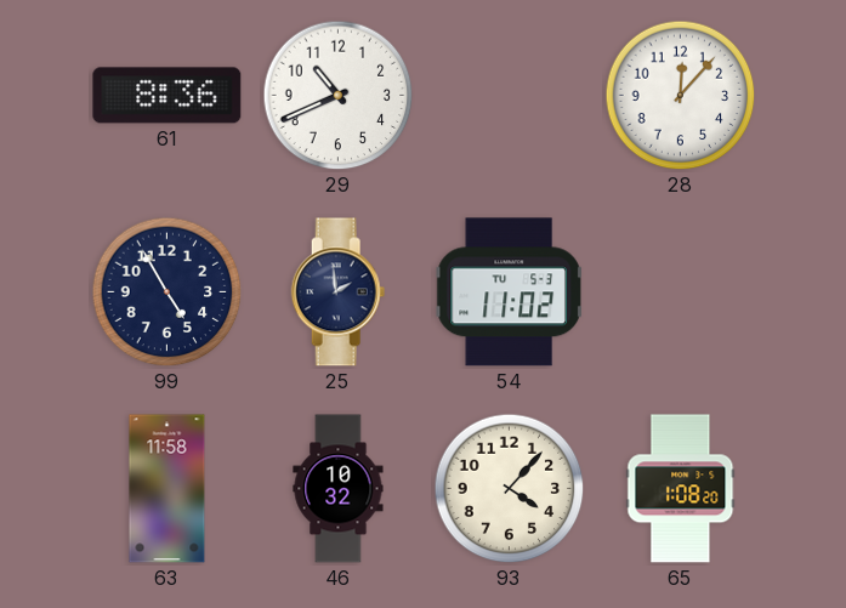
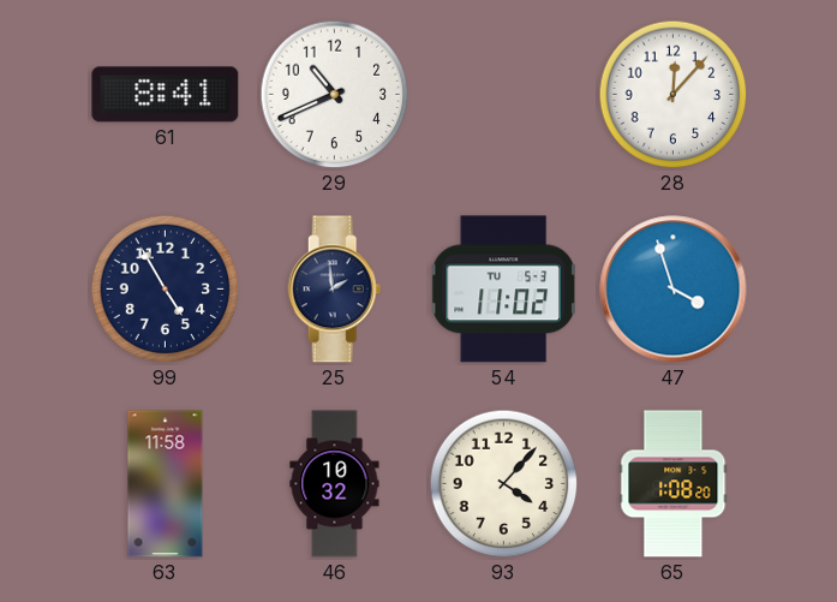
61: 8:36 -> 8:41
47: none -> 3:57
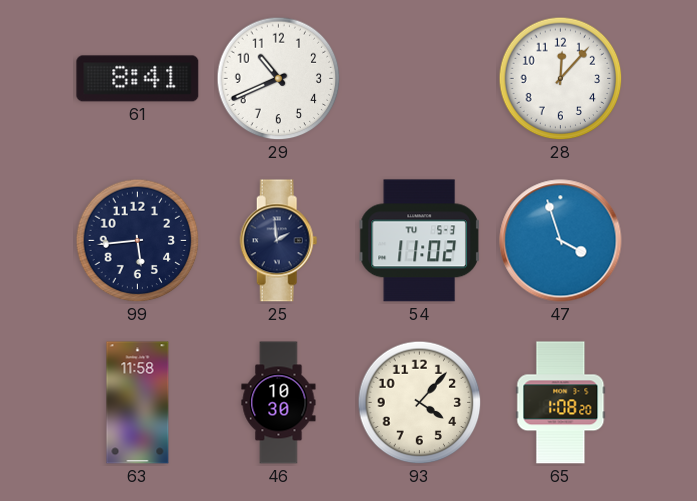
99: 4:55 -> 5:44
46: 10:32 -> 10:30
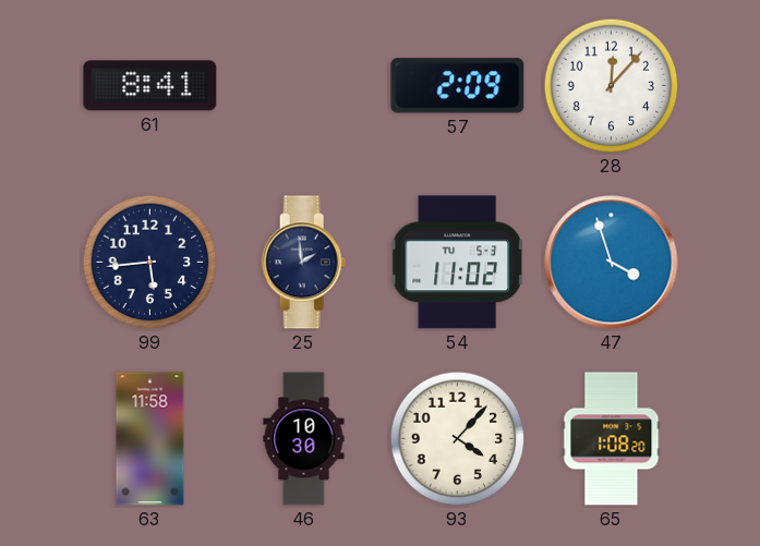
29: 10:41 -> none
57: none -> 2:09
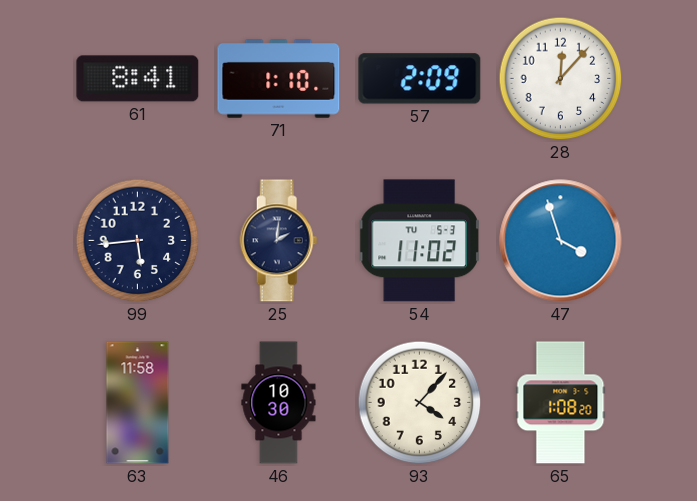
71: none -> 1:10
25: 1:59 -> 2:01
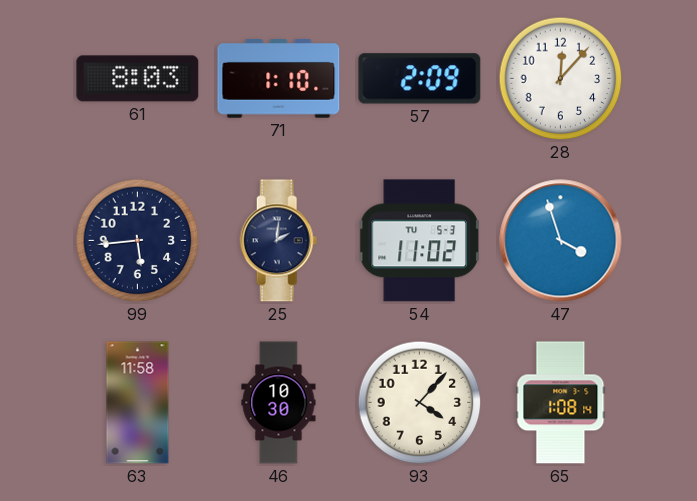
61: 8:41 -> 8:03
65: 1:08:20 -> 1:08:14
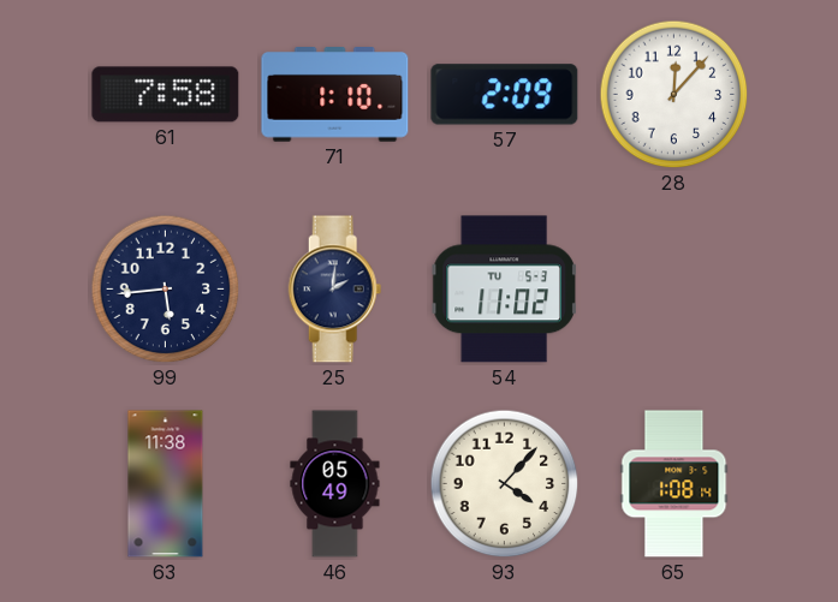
61: 8:03 -> 7:58
47: 3:57 -> none
63: 11:58 -> 11:38
46: 10:30 -> 05:49
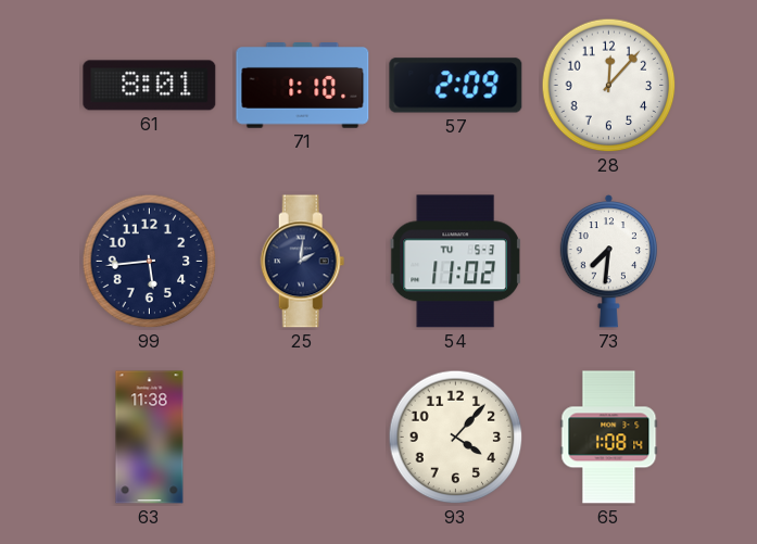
61: 7:58 -> 8:01
73: none -> 7:31
46: 05:49 -> none
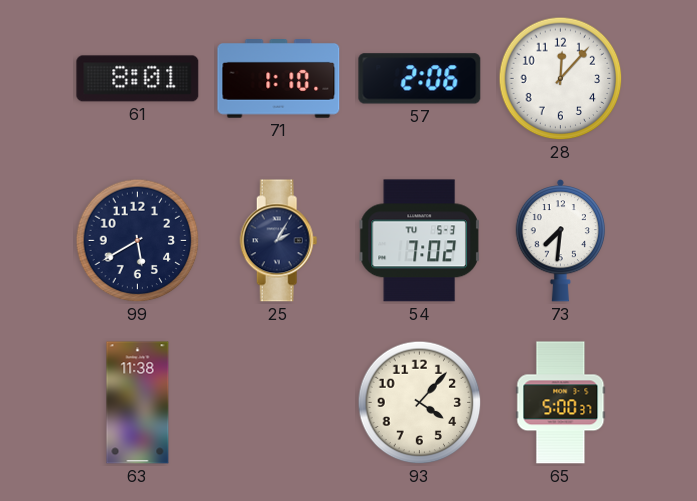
57: 2:09 -> 2:06
99: 5:44 -> 5:40
25: 2:01 -> 2:05
54: 11:02 -> 7:02
65: 1:08 -> 5:00
